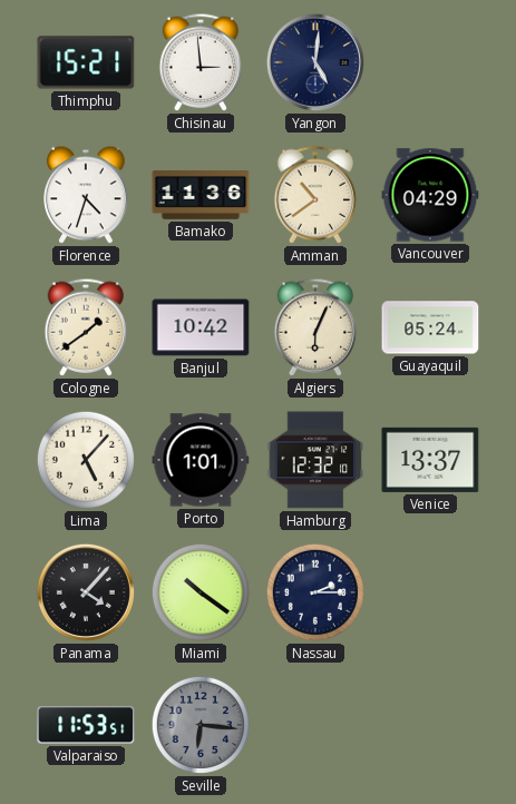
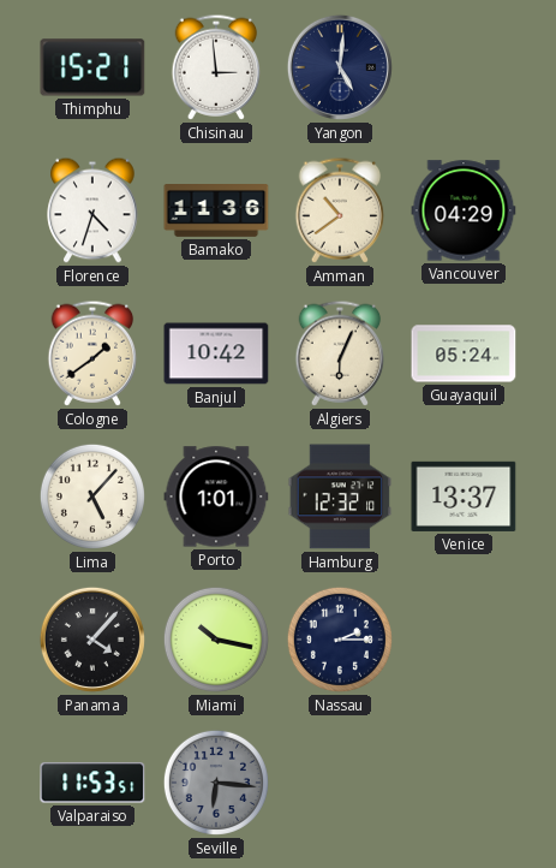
Miami: 10:21 -> 10:17
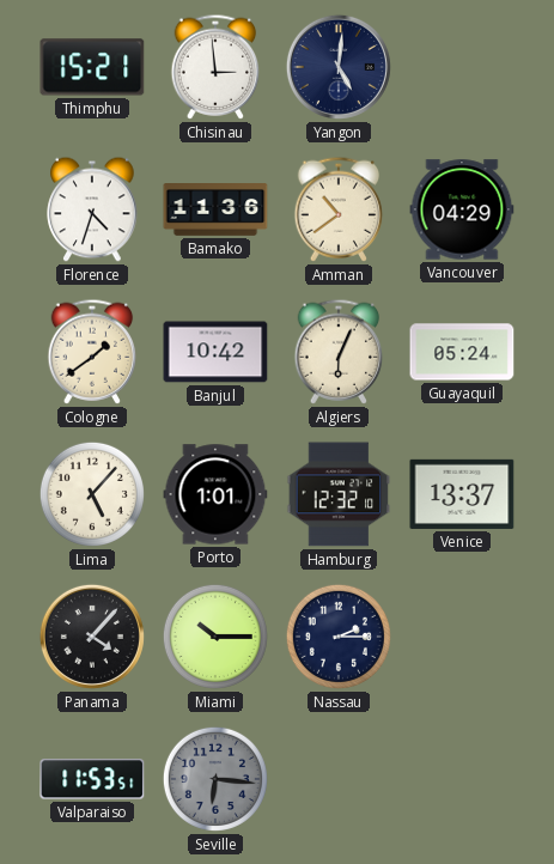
Miami: 10:17 -> 10:15
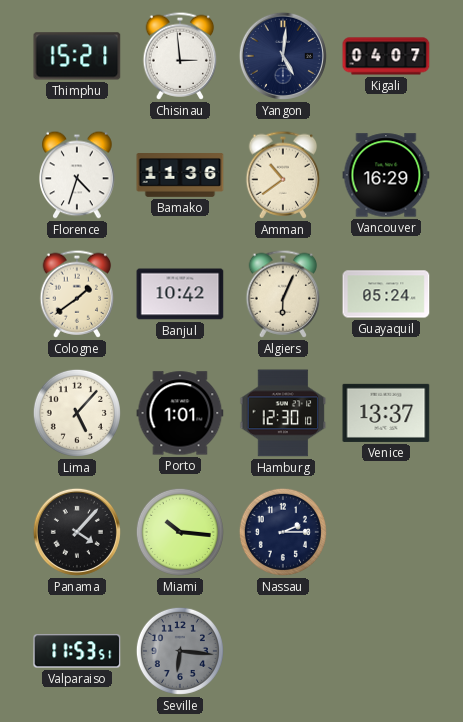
Kigali: none -> 04:07
Vancouver: 04:29 -> 16:29
Hamburg: 12:32 -> 12:30
Miami: 10:15 -> 10:16
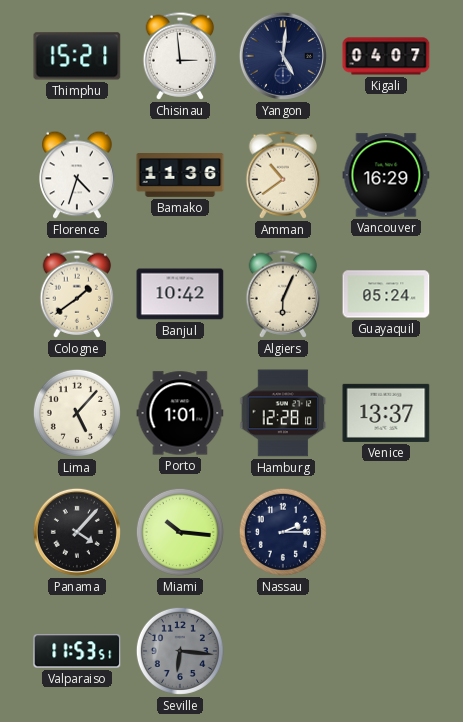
Hamburg: 12:30 -> 12:28
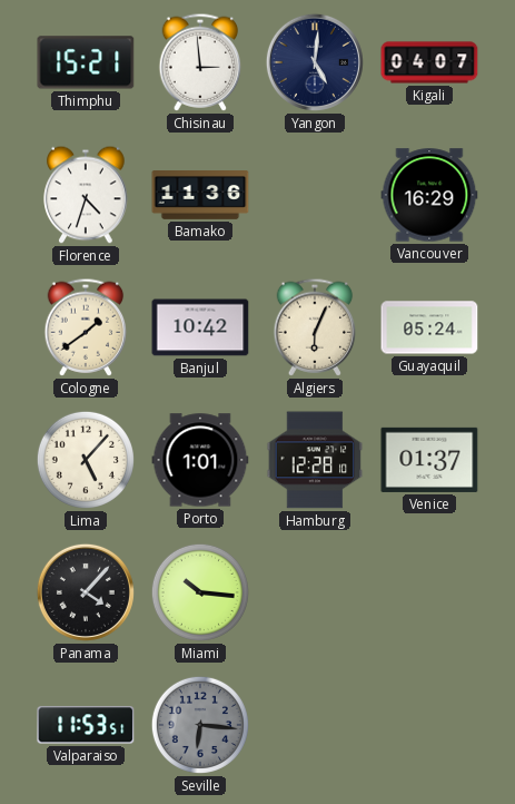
Amman: 10:39 -> none
Venice: 13:37 -> 01:37
Nassau: 2:15 -> none
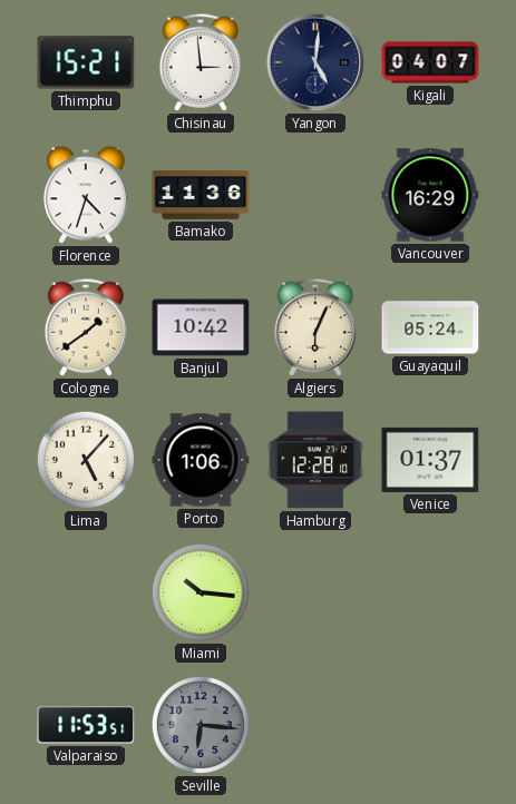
Porto: 1:01 -> 1:06
Panama: 4:07 -> none
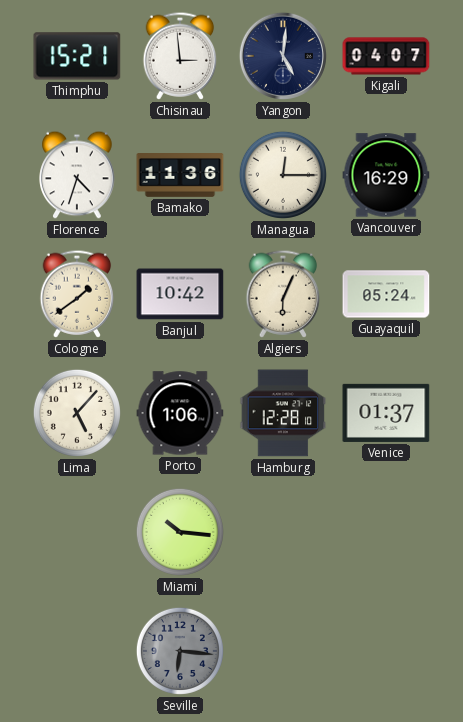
Managua: none -> 12:15
Valparaiso: 11:53 -> none
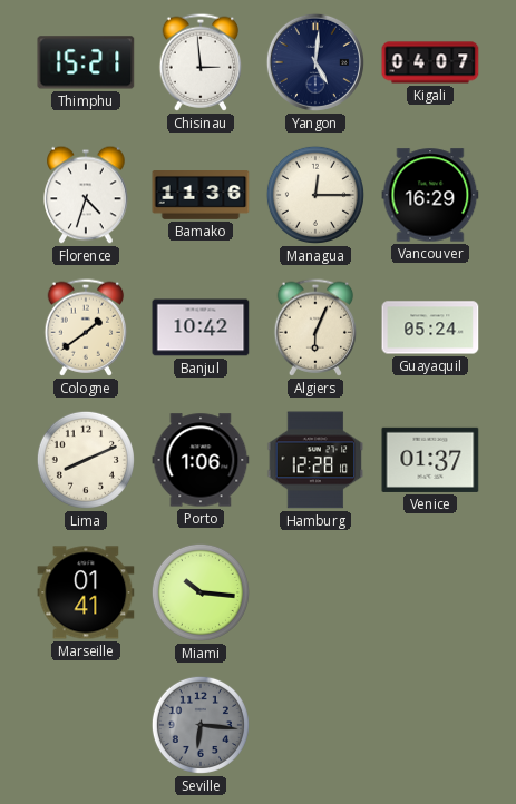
Lima: 5:07 -> 8:11
Marseille: none -> 01:41
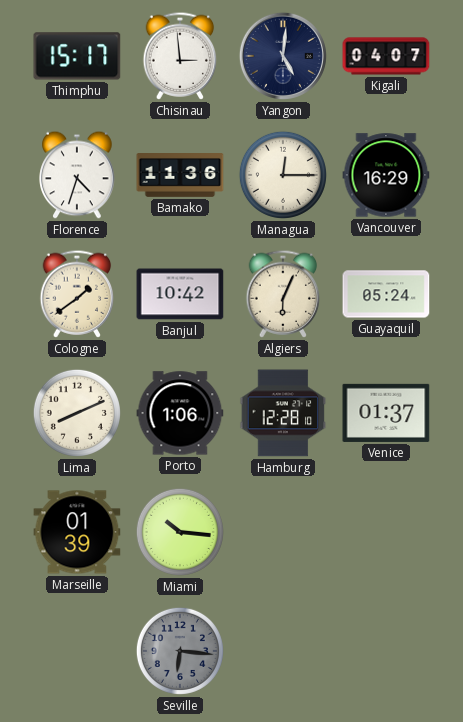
Thimphu: 15:21 -> 15:17
Marseille: 01:41 -> 01:39
